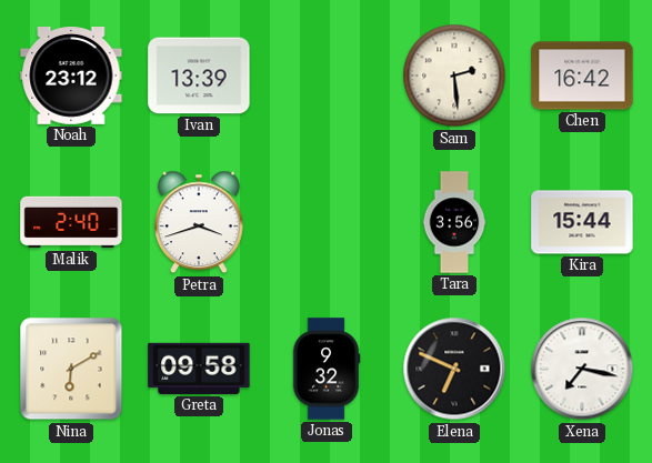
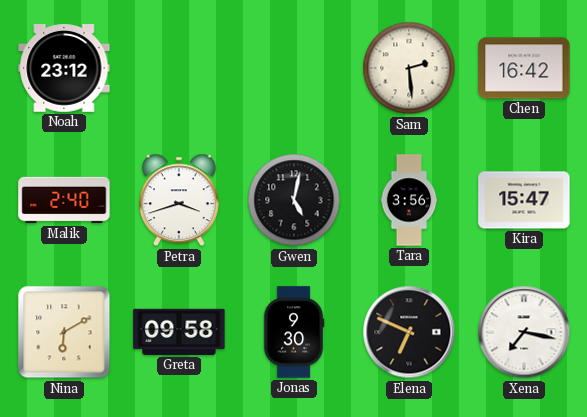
Ivan: 13:39 -> none
Gwen: none -> 5:02
Kira: 15:44 -> 15:47
Jonas: 9:32 -> 9:30
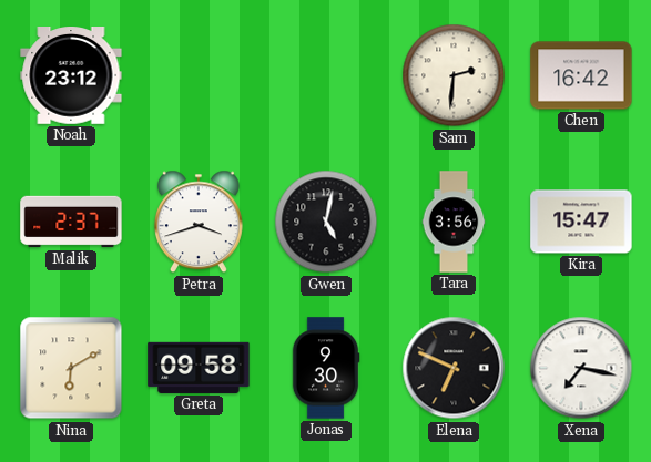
Sam: 2:29 -> 2:31
Malik: 2:40 -> 2:37
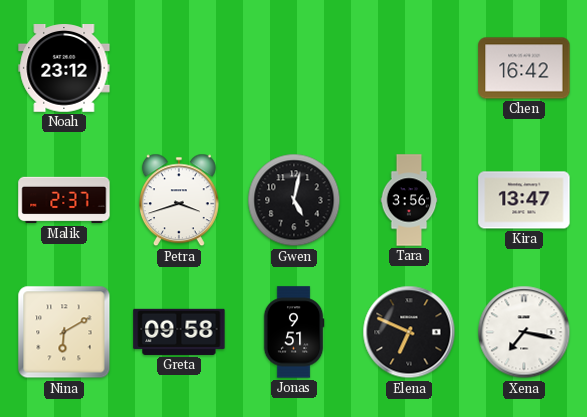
Sam: 2:31 -> none
Kira: 15:47 -> 13:47
Jonas: 9:30 -> 9:51
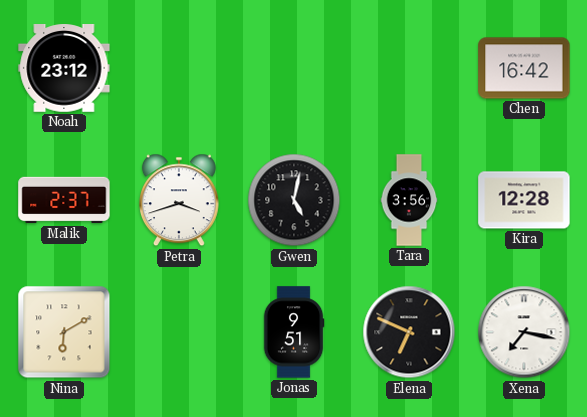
Kira: 13:47 -> 12:28
Greta: 09:58 -> none
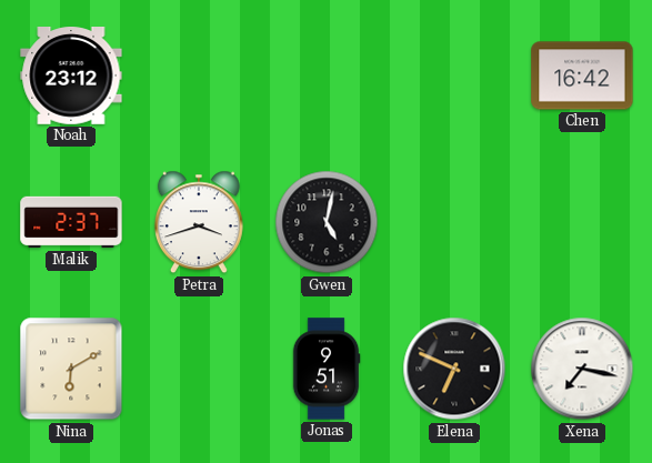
Tara: 3:56 -> none
Kira: 12:28 -> none
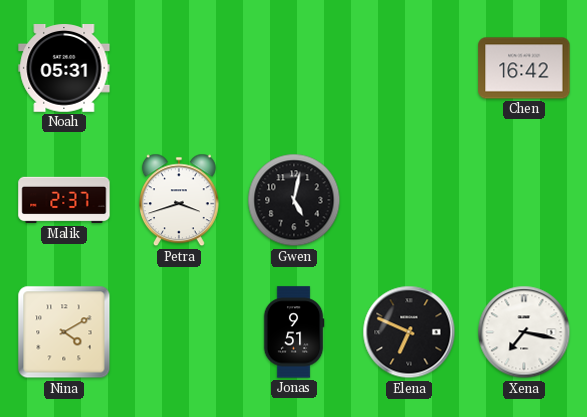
Noah: 23:12 -> 05:31
Nina: 6:10 -> 4:10
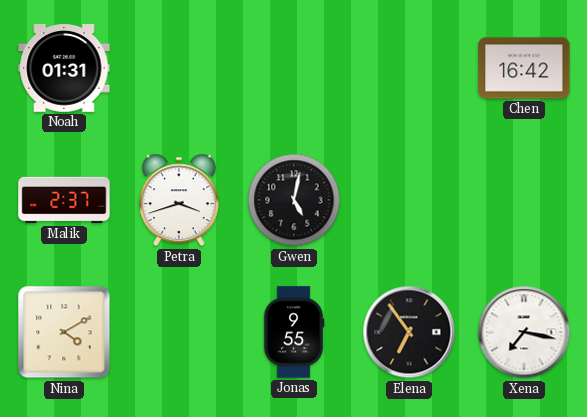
Noah: 05:31 -> 01:31
Jonas: 9:51 -> 9:55
Elena: 6:49 -> 6:54
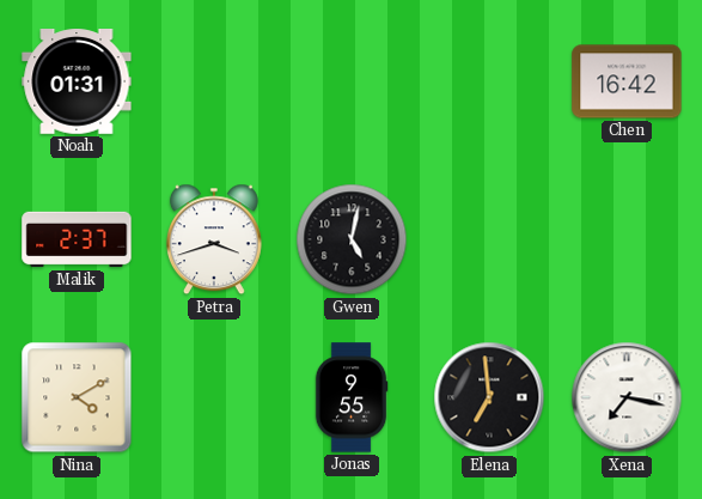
Elena: 6:54 -> 6:59
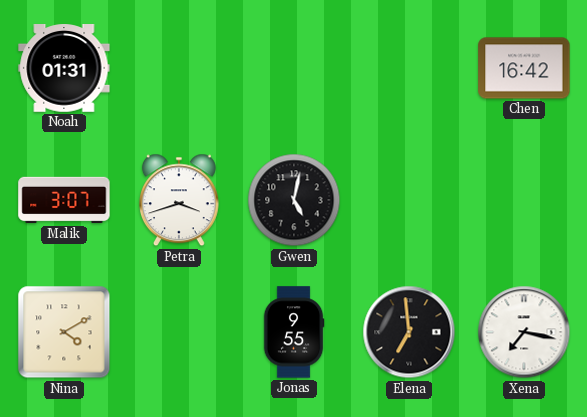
Malik: 2:37 -> 3:07
